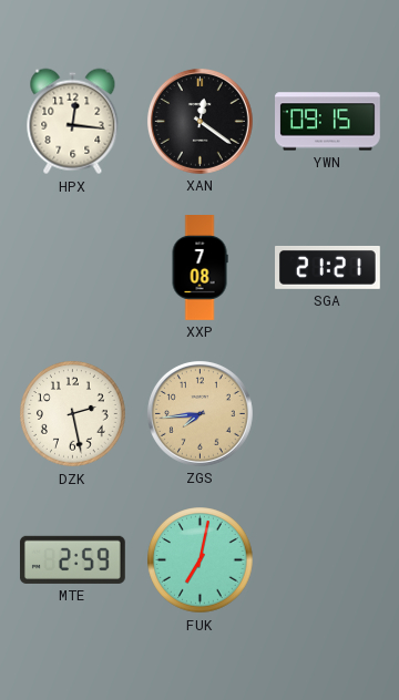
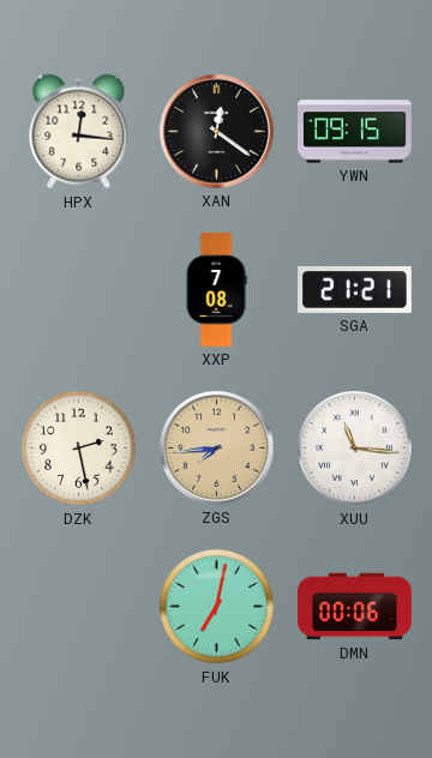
XUU: none -> 11:16
MTE: 2:59 -> none
DMN: none -> 00:06
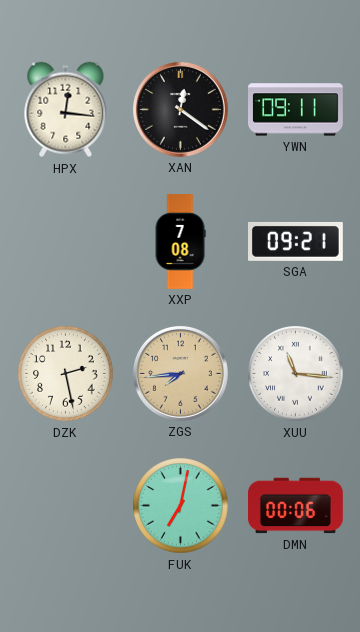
YWN: 09:15 -> 09:11
SGA: 21:21 -> 09:21
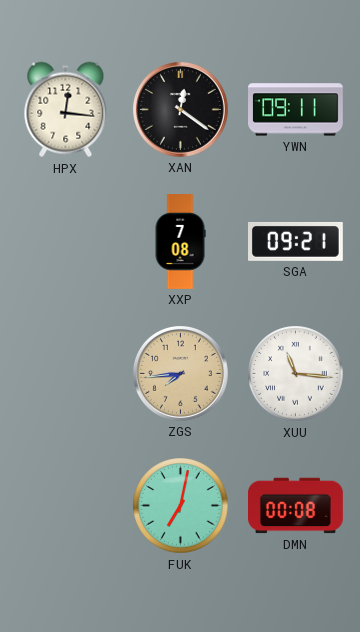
DZK: 2:28 -> none
DMN: 00:06 -> 00:08
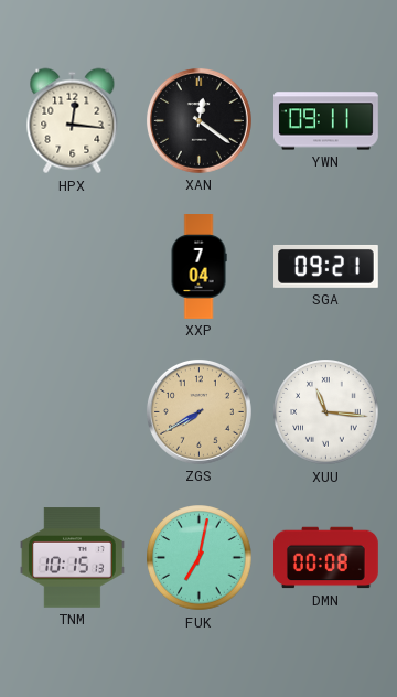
XXP: 7:08 -> 7:04
ZGS: 7:44 -> 7:40
TNM: none -> 10:15
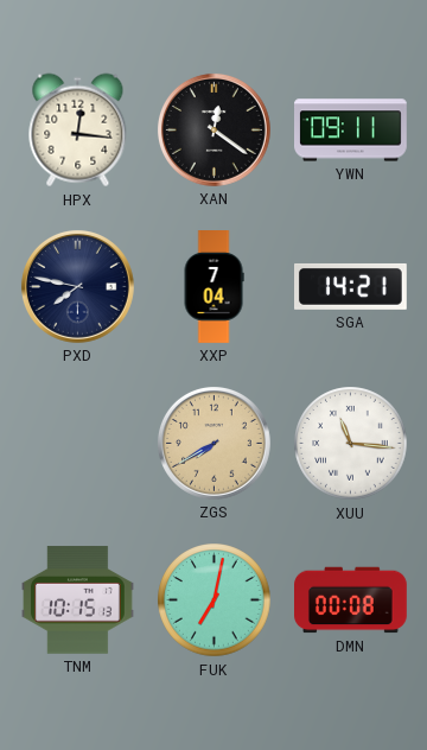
PXD: none -> 7:47
SGA: 09:21 -> 14:21
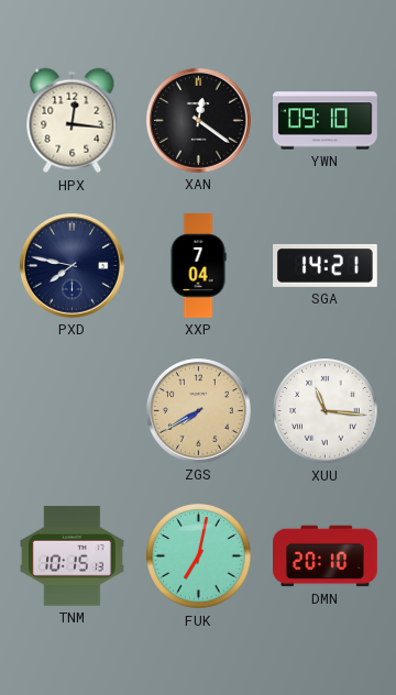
YWN: 09:11 -> 09:10
DMN: 00:08 -> 20:10
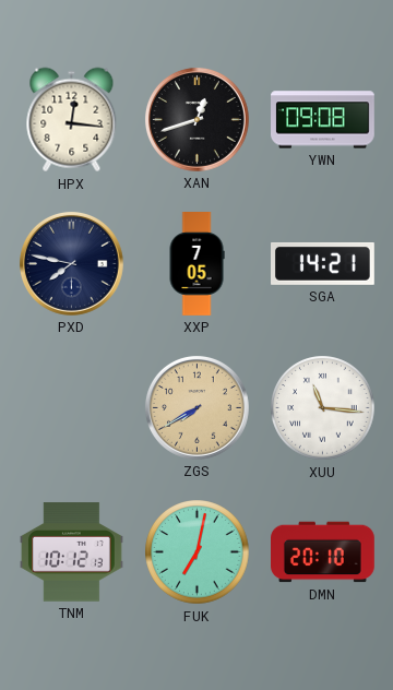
XAN: 12:21 -> 12:42
YWN: 09:10 -> 09:08
XXP: 7:04 -> 7:05
TNM: 10:15 -> 10:12
